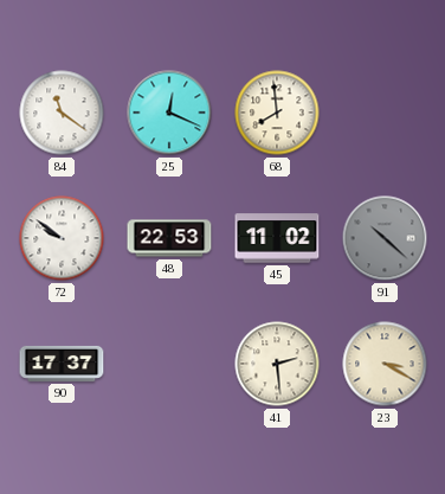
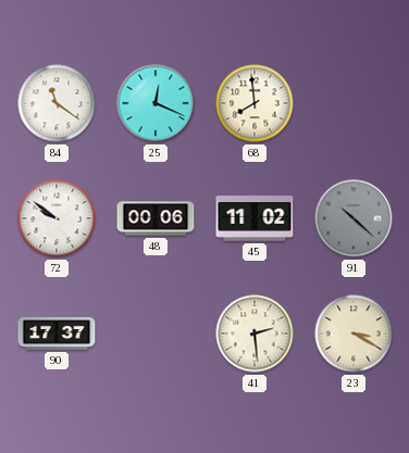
48: 22:53 -> 00:06
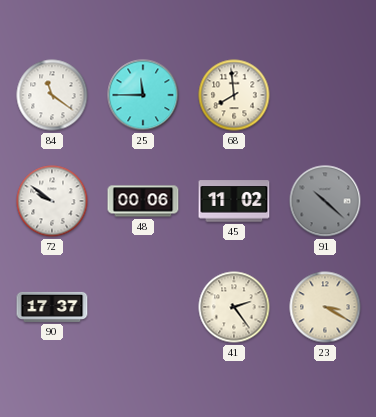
25: 12:19 -> 11:45
41: 2:29 -> 2:24
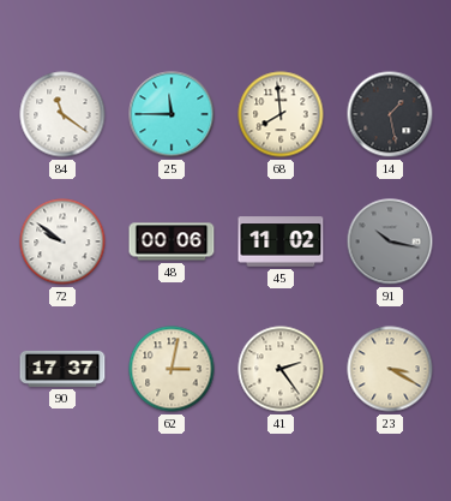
14: none -> 1:28
91: 10:22 -> 10:17
62: none -> 3:02
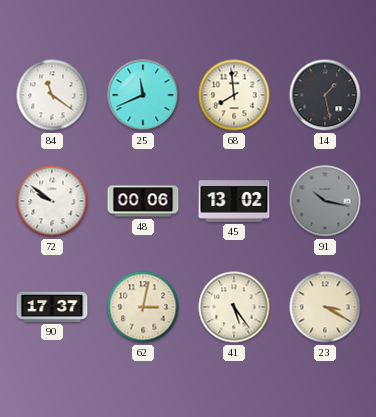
25: 11:45 -> 11:41
45: 11:02 -> 13:02
41: 2:24 -> 5:24
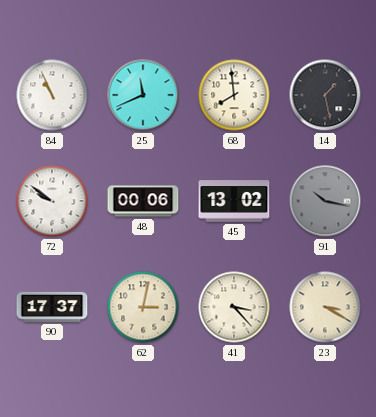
84: 11:21 -> 10:56
41: 5:24 -> 3:23
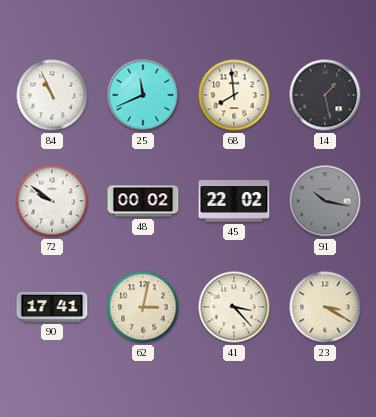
48: 00:06 -> 00:02
45: 13:02 -> 22:02
90: 17:37 -> 17:41
